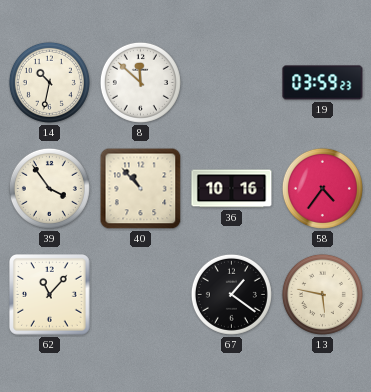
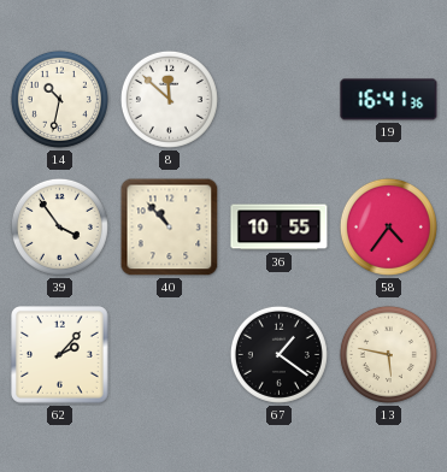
19: 03:59 -> 16:41
36: 10:16 -> 10:55
62: 11:07 -> 2:07
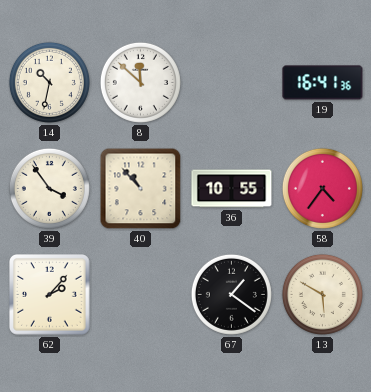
13: 5:47 -> 5:50
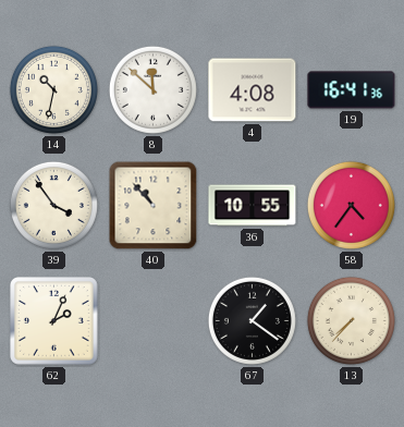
4: none -> 4:08
62: 2:07 -> 2:04
13: 5:50 -> 7:37
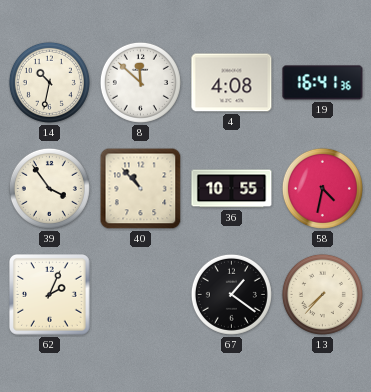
58: 4:36 -> 4:32
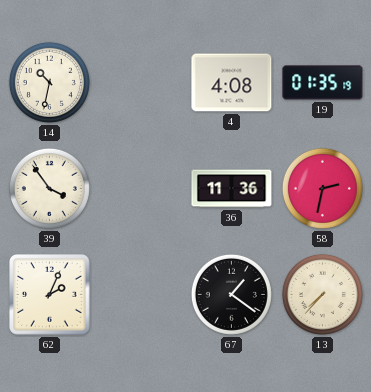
8: 11:52 -> none
19: 16:41 -> 01:35
40: 10:53 -> none
36: 10:55 -> 11:36
58: 4:32 -> 2:32
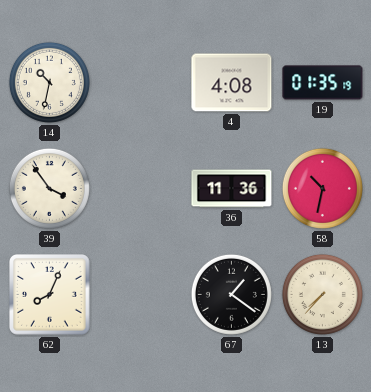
58: 2:32 -> 10:32
62: 2:04 -> 8:04
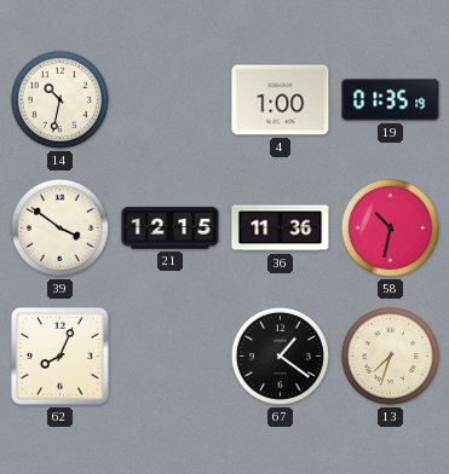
4: 4:08 -> 1:00
39: 3:54 -> 3:51
21: none -> 12:15
13: 7:37 -> 7:33
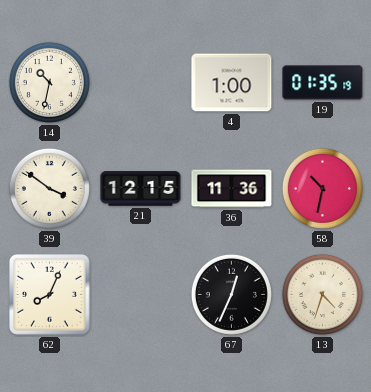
67: 1:21 -> 12:34
13: 7:33 -> 4:33
